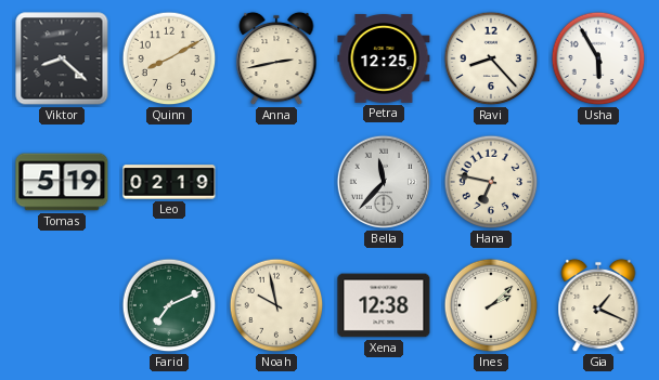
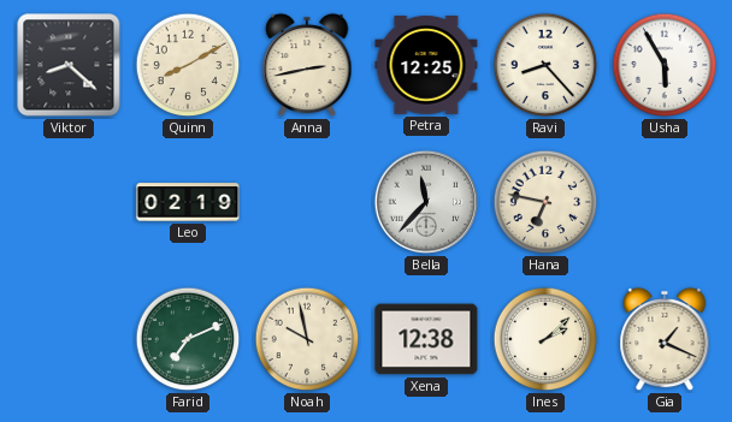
Tomas: 5:19 -> none
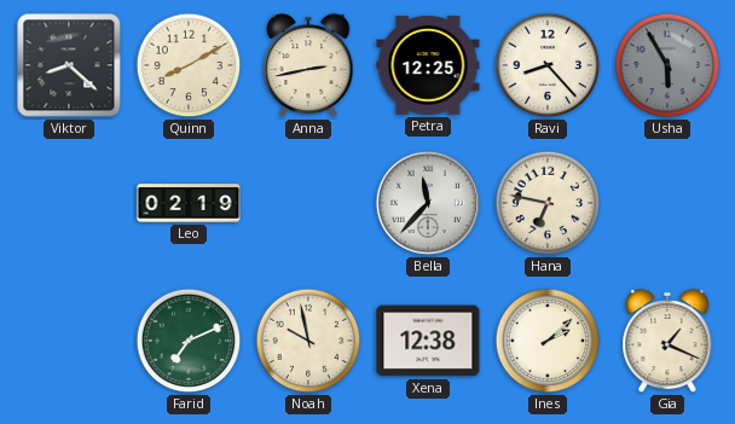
Usha dial: white -> grey
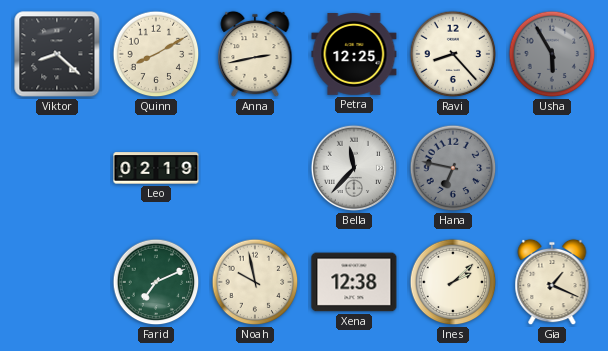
Hana dial: cream -> grey
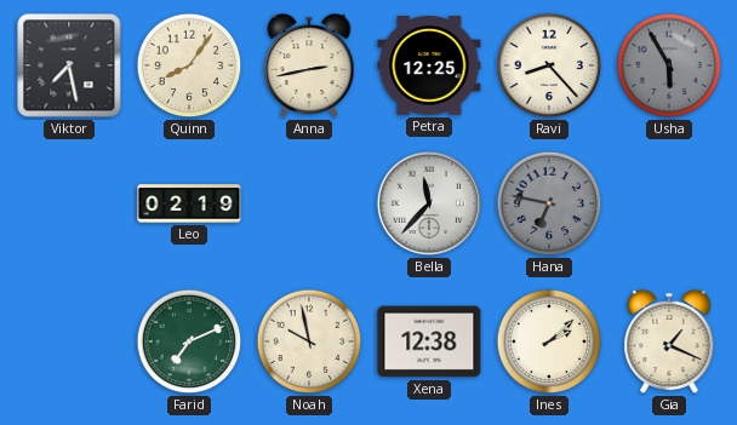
Viktor: 8:22 -> 7:28
Quinn: 8:10 -> 8:06
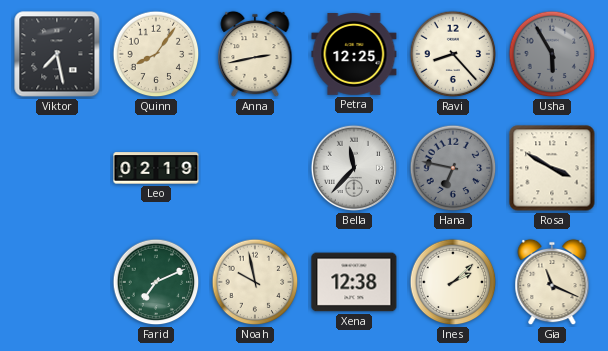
Rosa: none -> 3:50
Gia: 1:19 -> 11:19
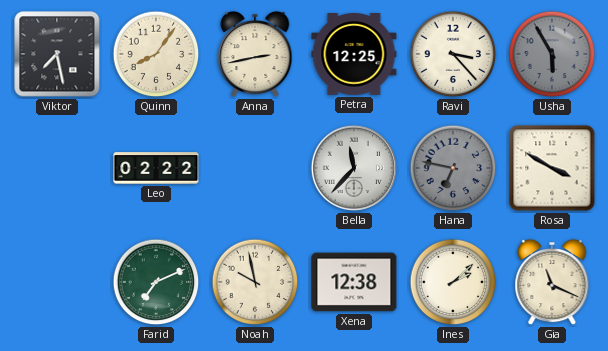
Ravi: 8:23 -> 3:23
Leo: 02:19 -> 02:22
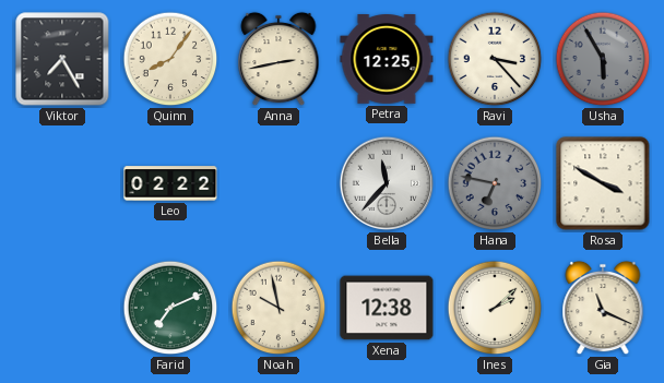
Viktor: 7:28 -> 7:25
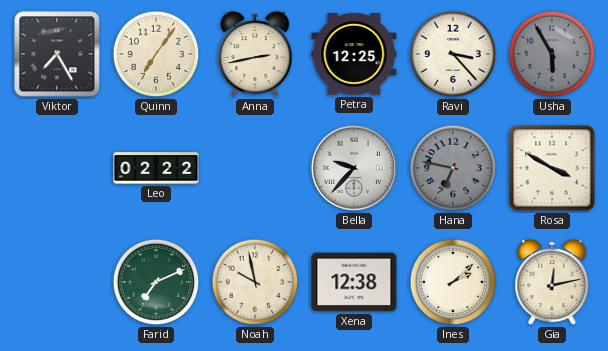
Quinn: 8:06 -> 7:06
Bella: 11:37 -> 9:37
Gia: 11:19 -> 12:13
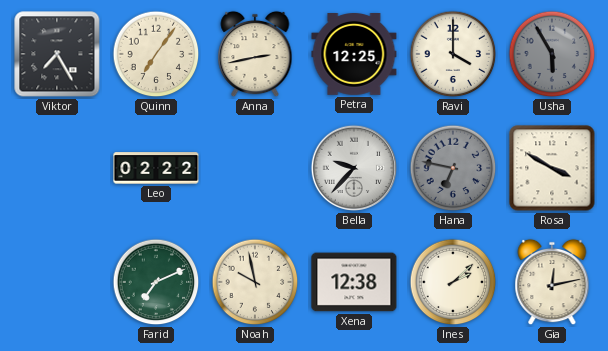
Ravi: 3:23 -> 4:00
